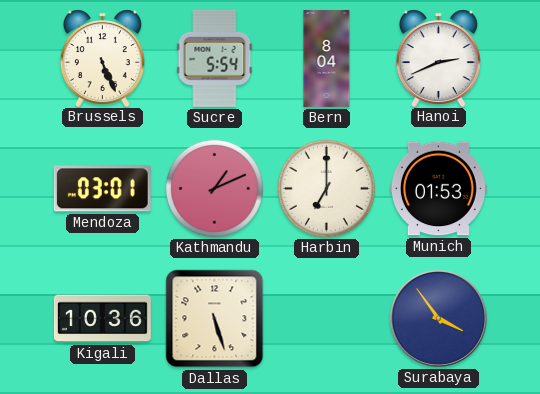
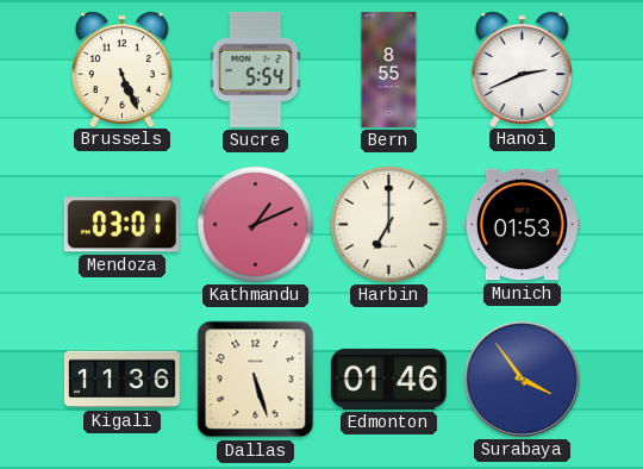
Bern: 8:04 -> 8:55
Kigali: 10:36 -> 11:36
Edmonton: none -> 01:46
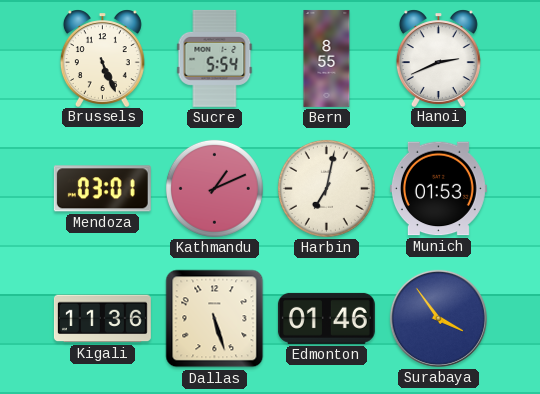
Harbin: 7:00 -> 7:02
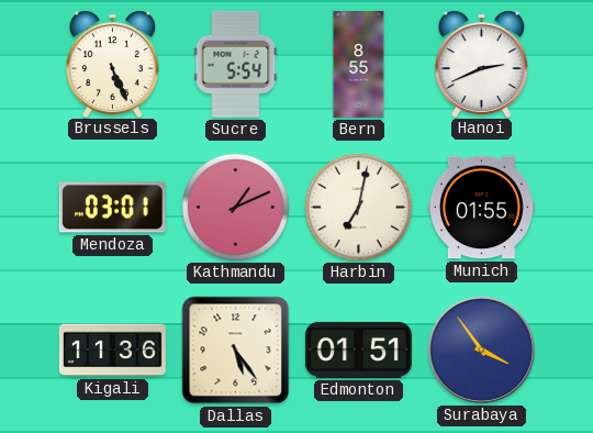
Munich: 01:53 -> 01:55
Dallas: 5:27 -> 5:24
Edmonton: 01:46 -> 01:51
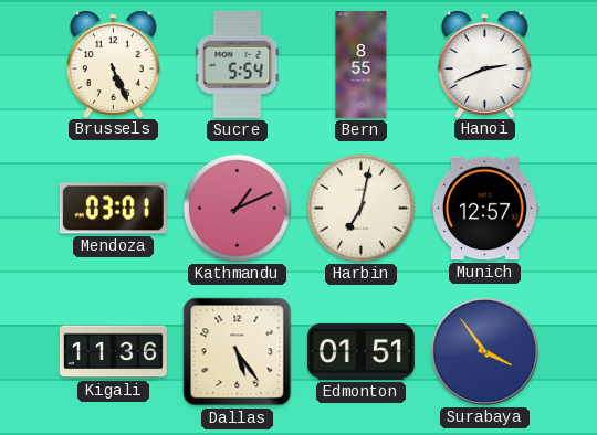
Munich: 01:55 -> 12:57
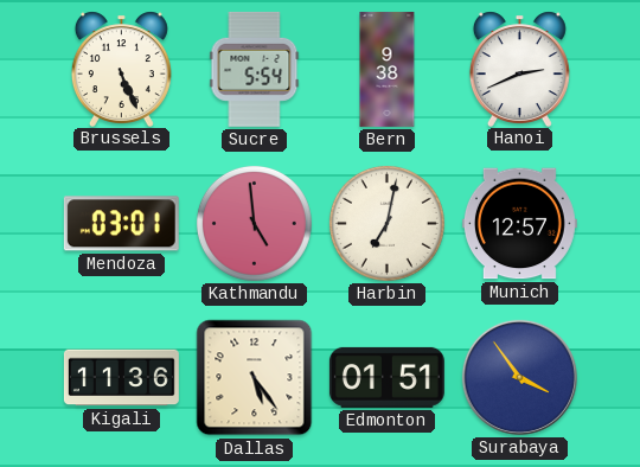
Bern: 8:55 -> 9:38
Kathmandu: 1:11 -> 4:59
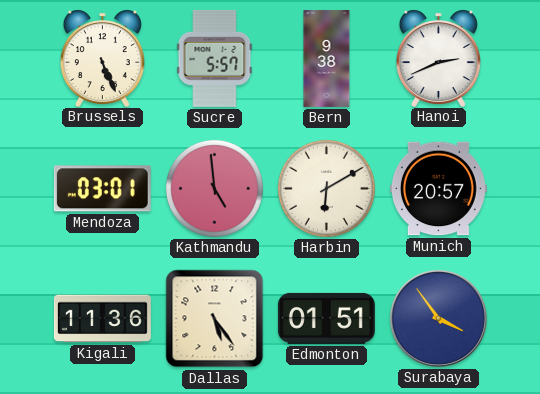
Sucre: 5:54 -> 5:57
Harbin: 7:02 -> 6:10
Munich: 12:57 -> 20:57
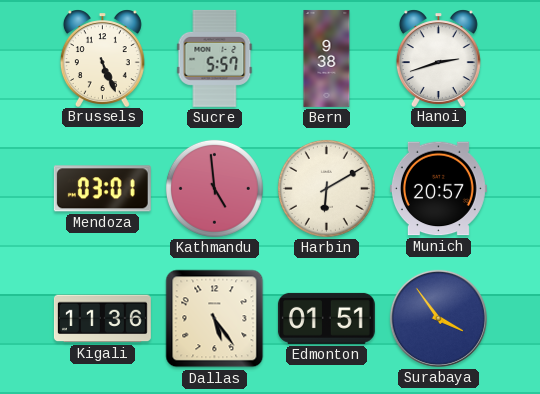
Hanoi: 2:41 -> 2:42
